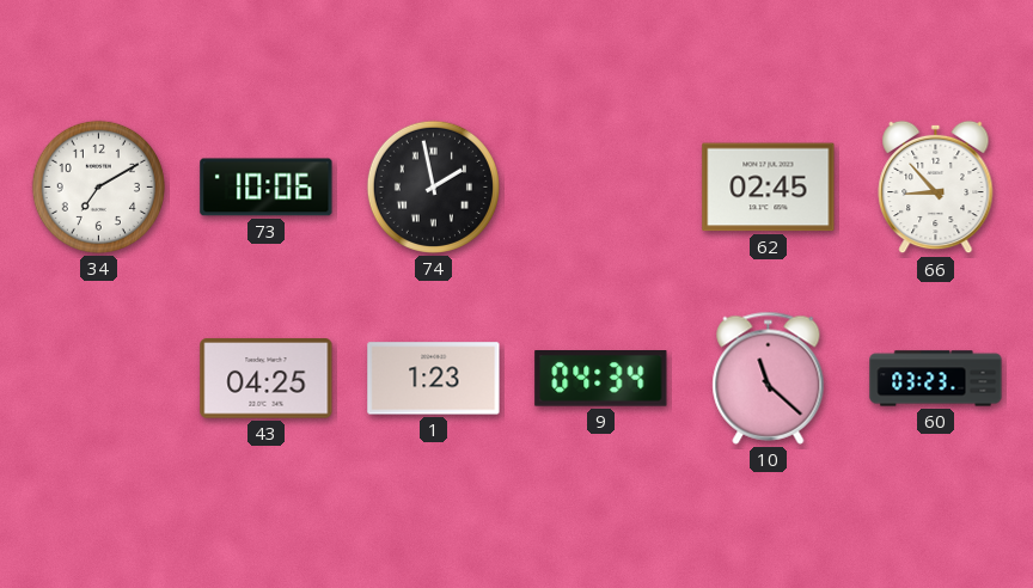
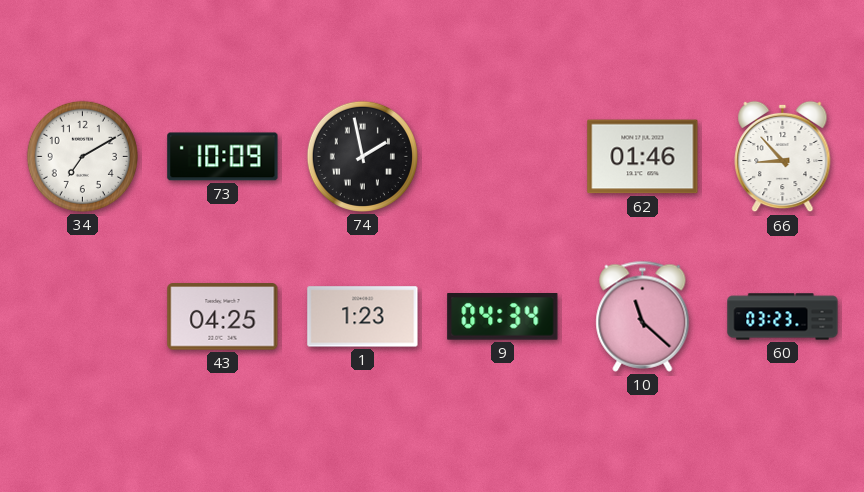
73: 10:06 -> 10:09
62: 02:45 -> 01:46
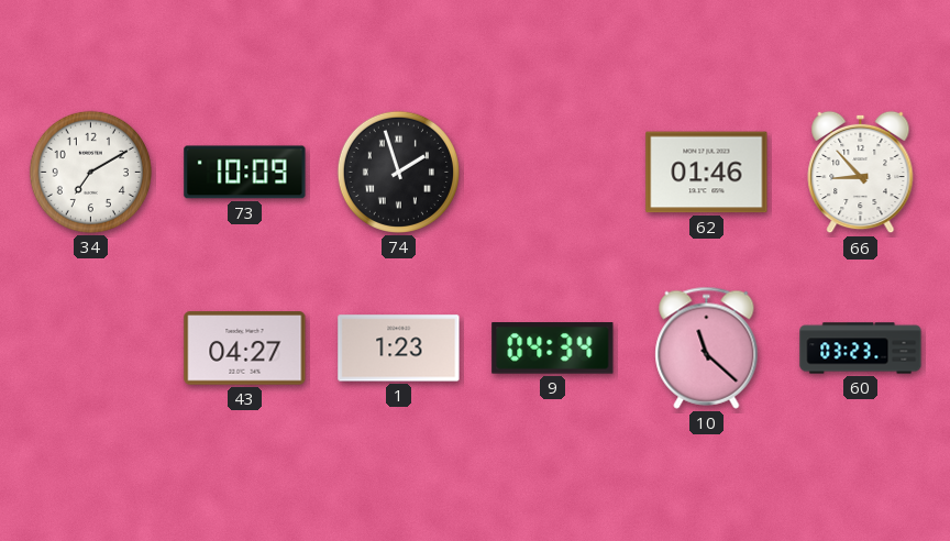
74: 1:58 -> 1:57
43: 04:25 -> 04:27
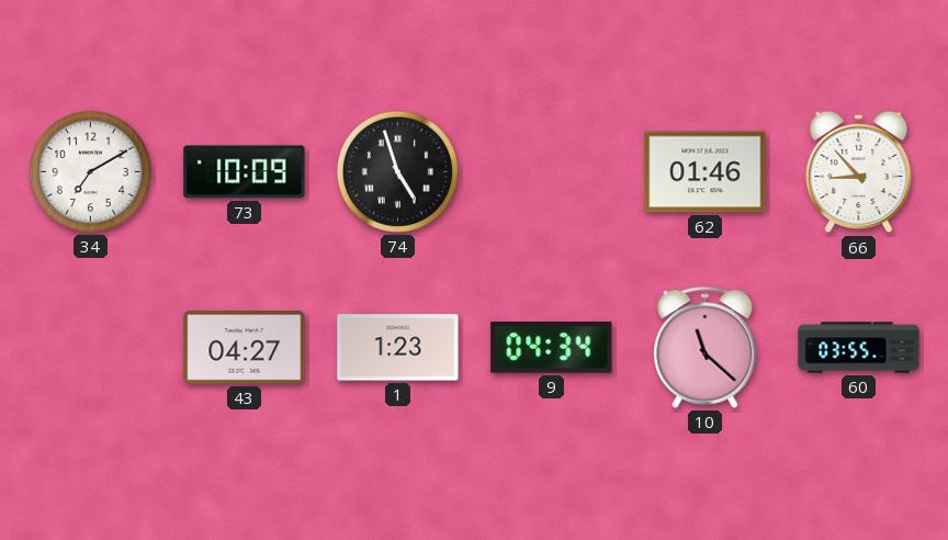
74: 1:57 -> 4:57
60: 03:23 -> 03:55
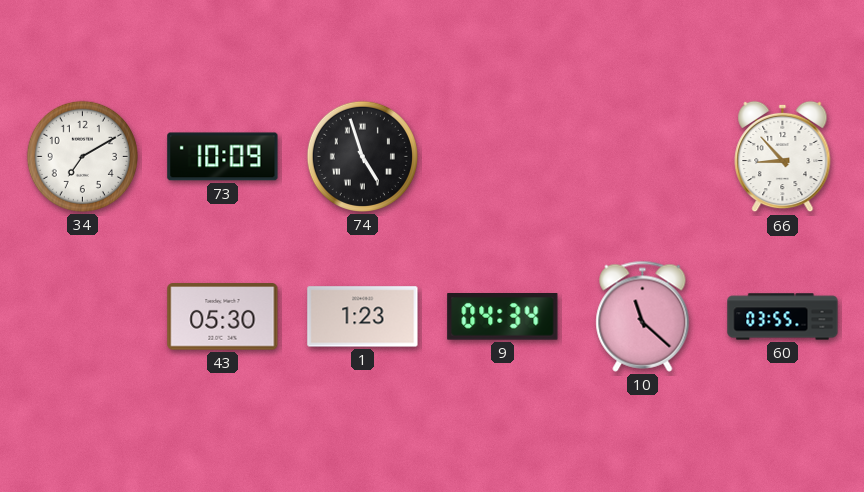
62: 01:46 -> none
43: 04:27 -> 05:30
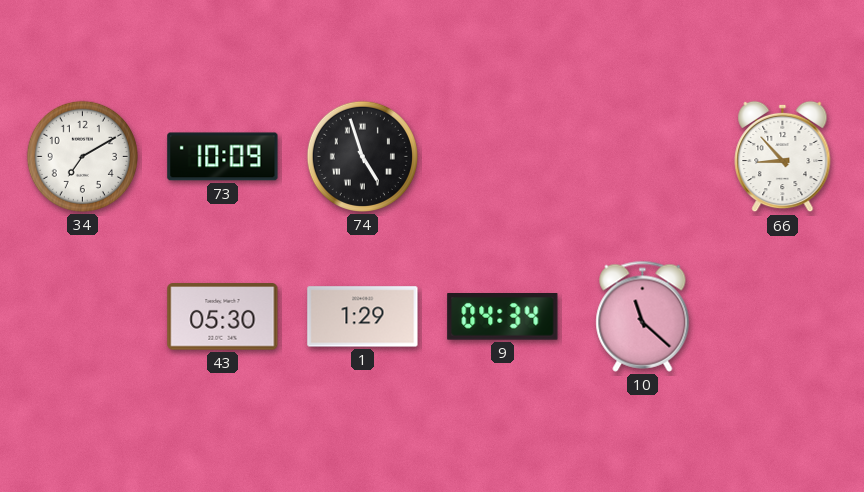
1: 1:23 -> 1:29
60: 03:55 -> none
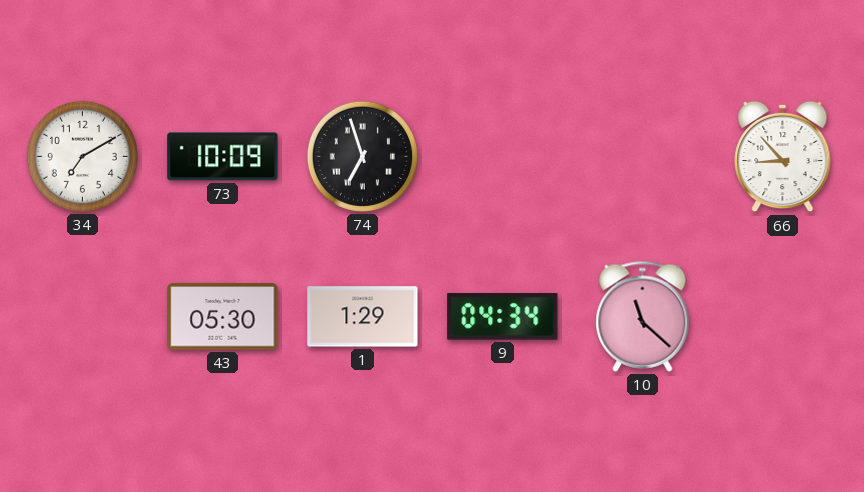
74: 4:57 -> 6:57
